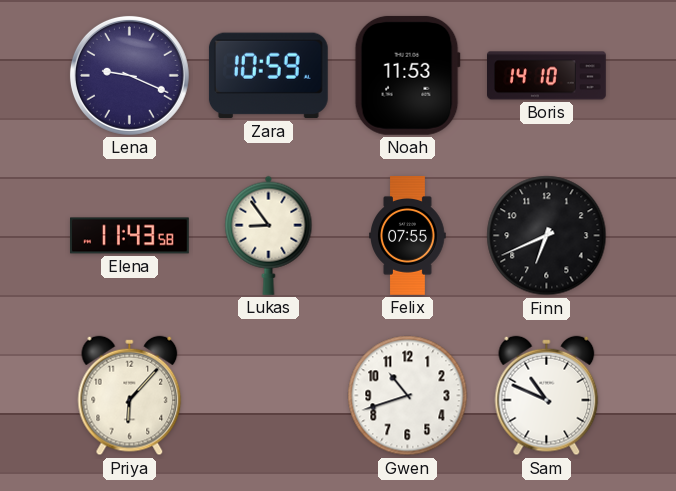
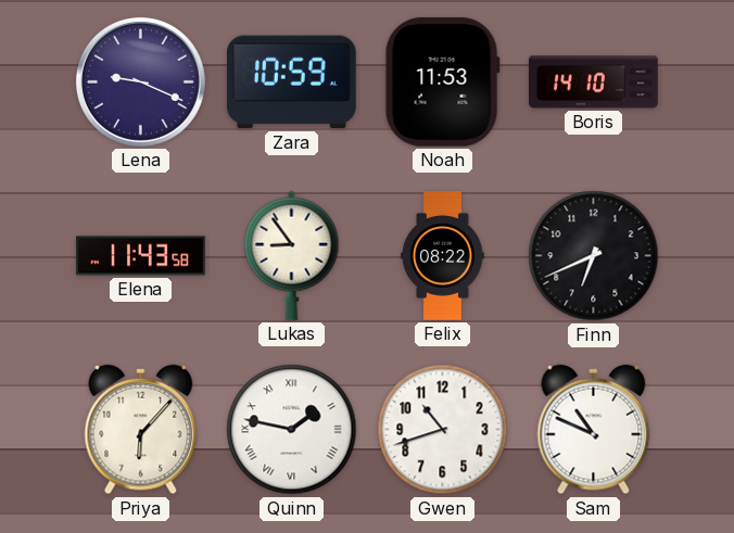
Felix: 07:55 -> 08:22
Quinn: none -> 1:47
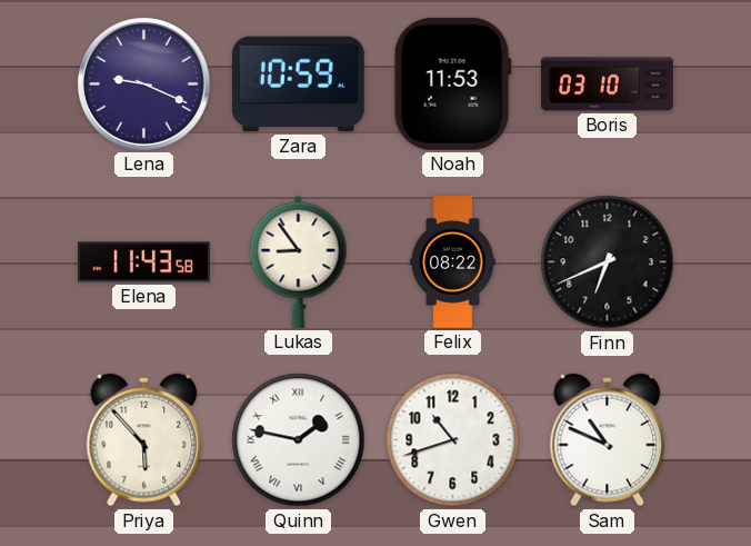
Boris: 14:10 -> 03:10
Priya: 6:07 -> 5:53
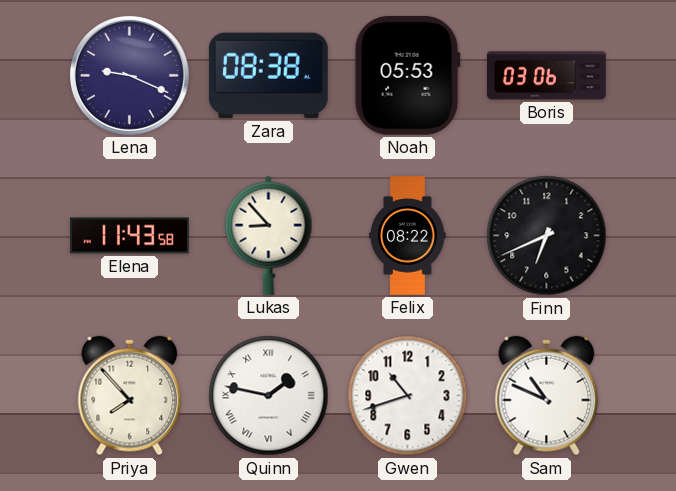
Zara: 10:59 -> 08:38
Noah: 11:53 -> 05:53
Boris: 03:10 -> 03:06
Lukas: 8:54 -> 8:53
Priya: 5:53 -> 7:53
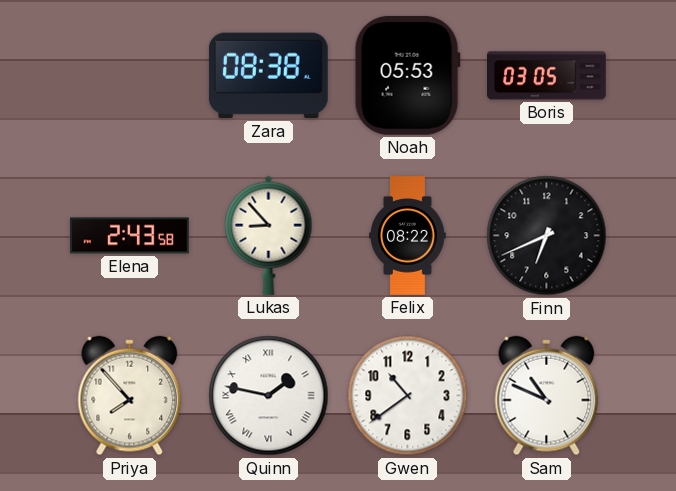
Lena: 9:19 -> none
Boris: 03:06 -> 03:05
Elena: 11:43 -> 2:43
Gwen: 10:42 -> 10:39
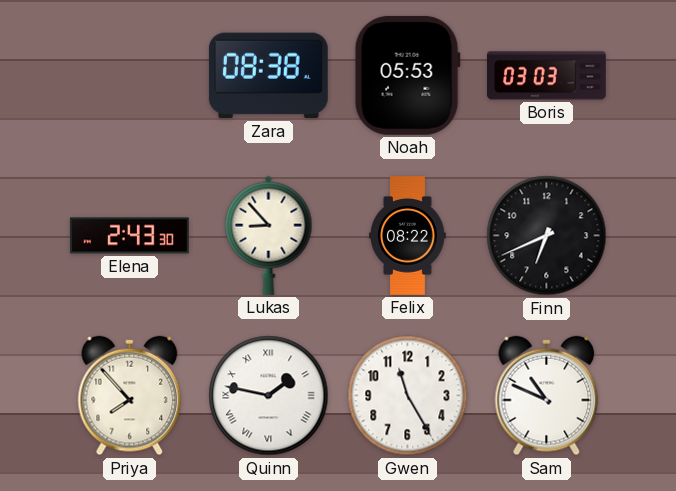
Boris: 03:05 -> 03:03
Elena: 2:43:58 -> 2:43:30
Gwen: 10:39 -> 11:25
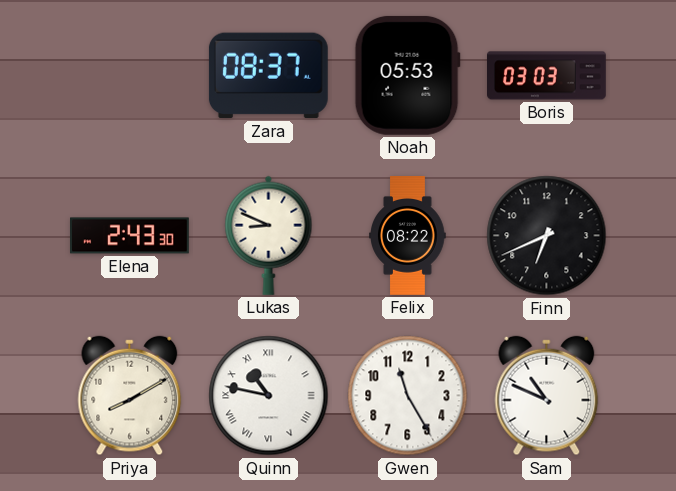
Zara: 08:38 -> 08:37
Lukas: 8:53 -> 8:49
Priya: 7:53 -> 8:10
Quinn: 1:47 -> 10:47
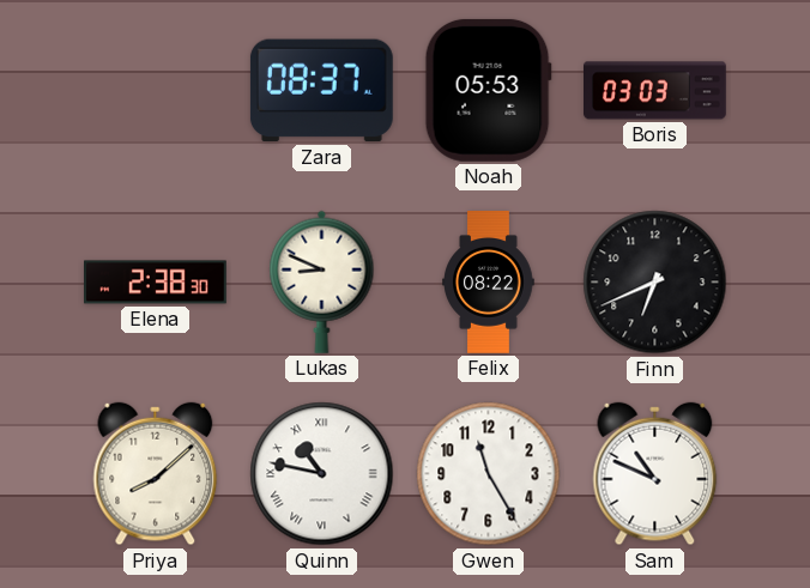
Elena: 2:43 -> 2:38
Priya: 8:10 -> 8:08
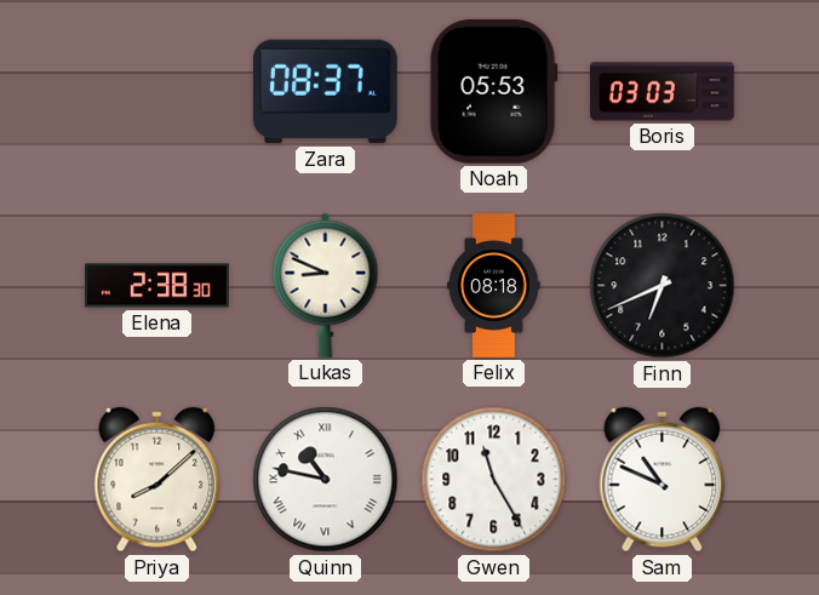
Felix: 08:22 -> 08:18
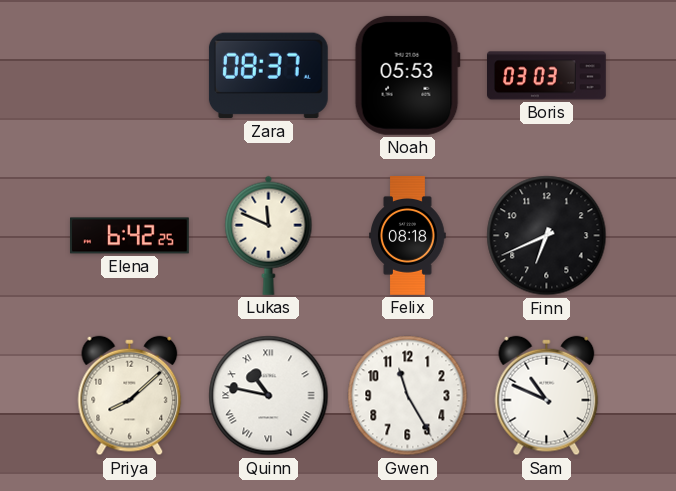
Elena: 2:38 -> 6:42
Lukas: 8:49 -> 11:49
